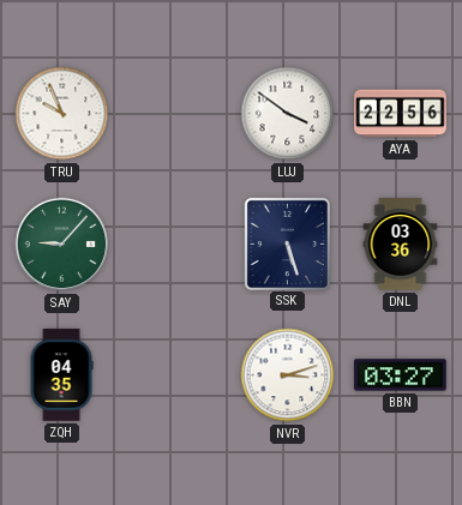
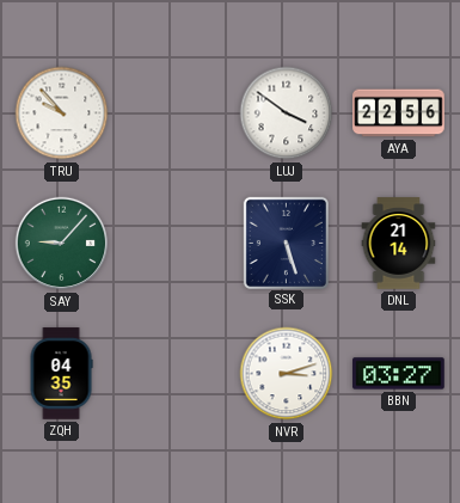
TRU: 9:56 -> 9:53
DNL: 03:36 -> 21:14
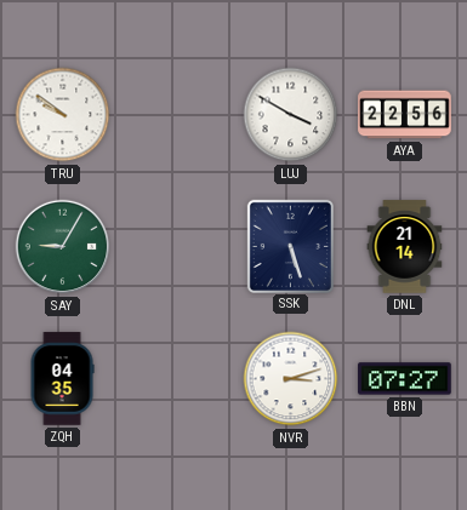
TRU: 9:53 -> 9:51
LUJ: 3:51 -> 3:50
SAY: 9:07 -> 9:05
BBN: 03:27 -> 07:27
